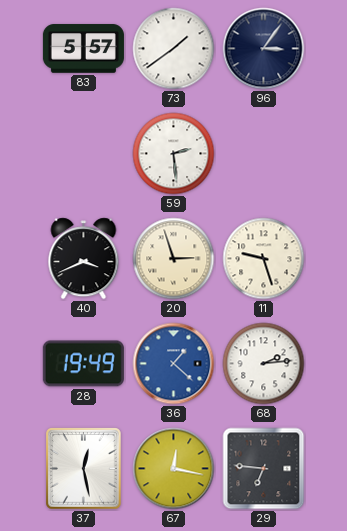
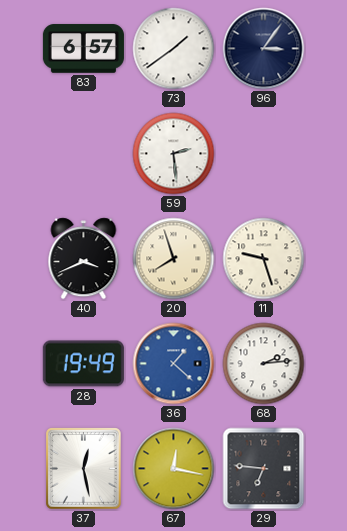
83: 5:57 -> 6:57
20: 2:57 -> 7:57
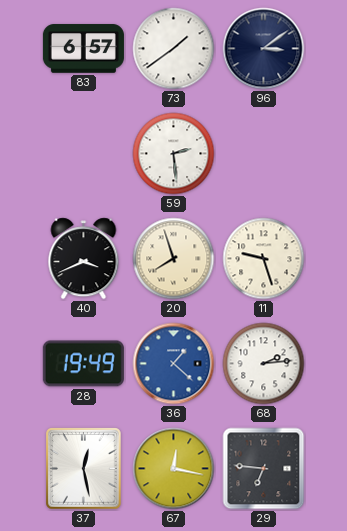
96: 3:06 -> 3:09
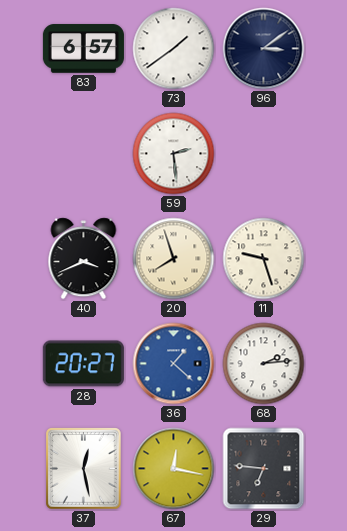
28: 19:49 -> 20:27
